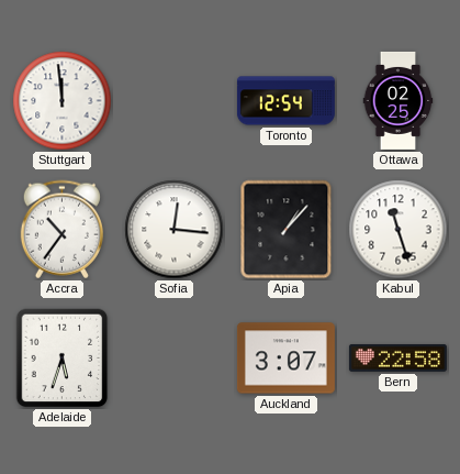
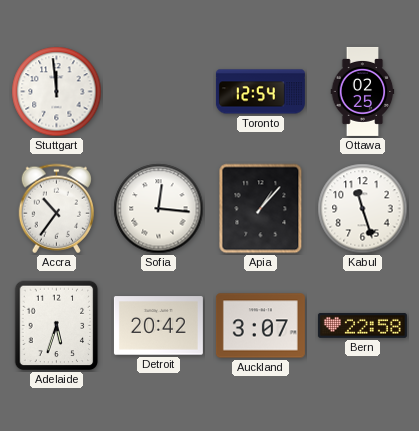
Detroit: none -> 20:42
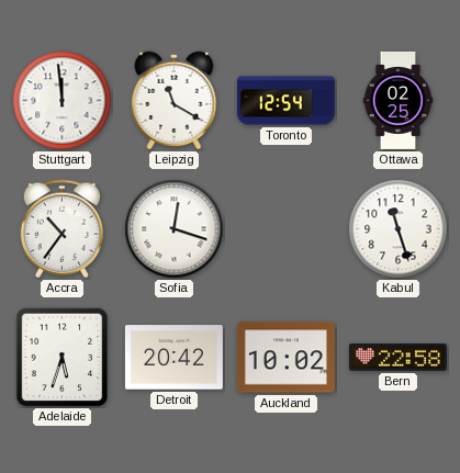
Leipzig: none -> 11:20
Sofia: 12:16 -> 12:18
Apia: 1:07 -> none
Auckland: 3:07 -> 10:02
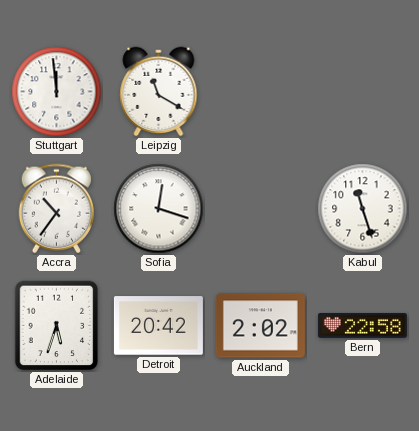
Toronto: 12:54 -> none
Ottawa: 02:25 -> none
Auckland: 10:02 -> 2:02
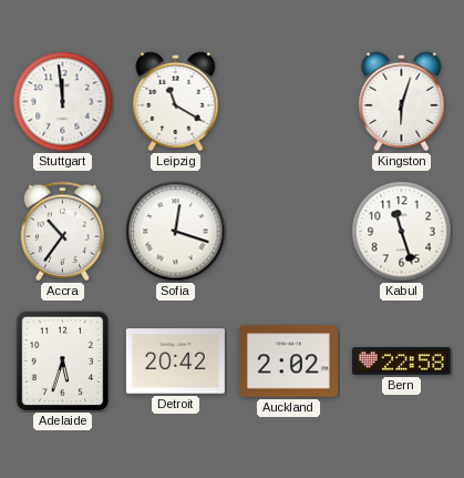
Kingston: none -> 6:03
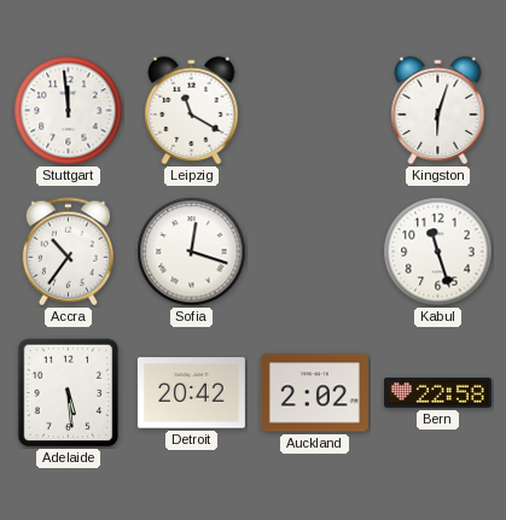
Adelaide: 5:33 -> 5:29
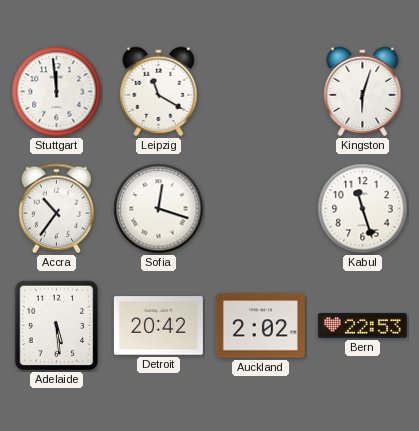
Bern: 22:58 -> 22:53
